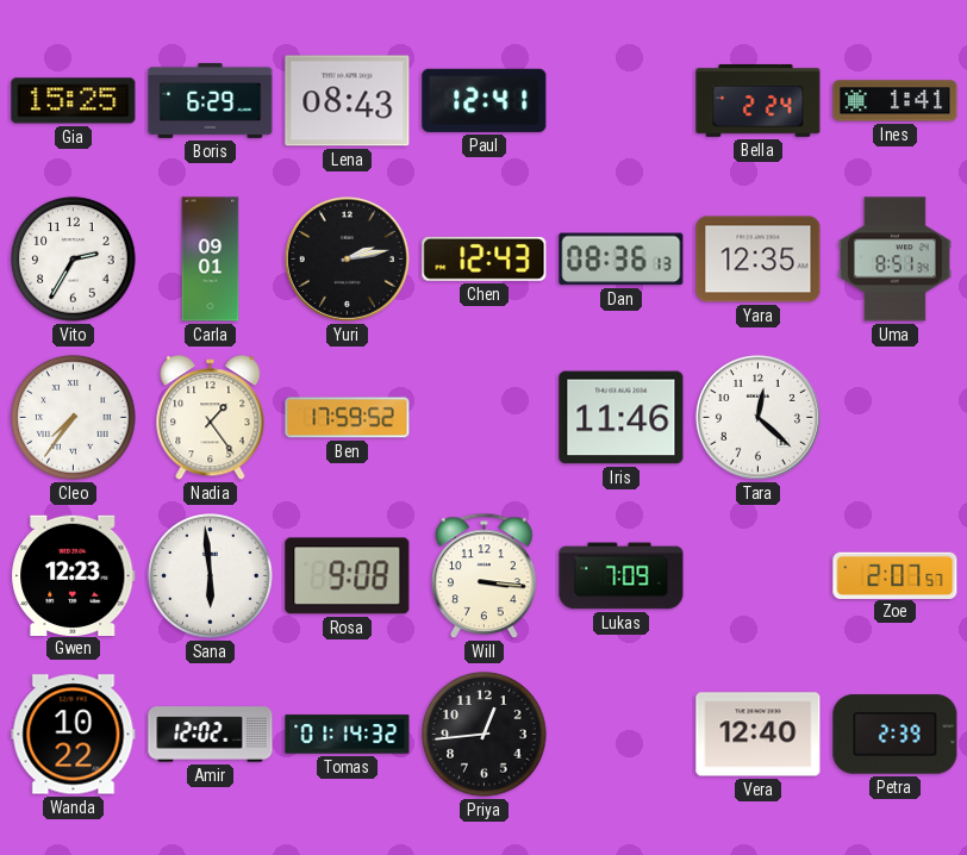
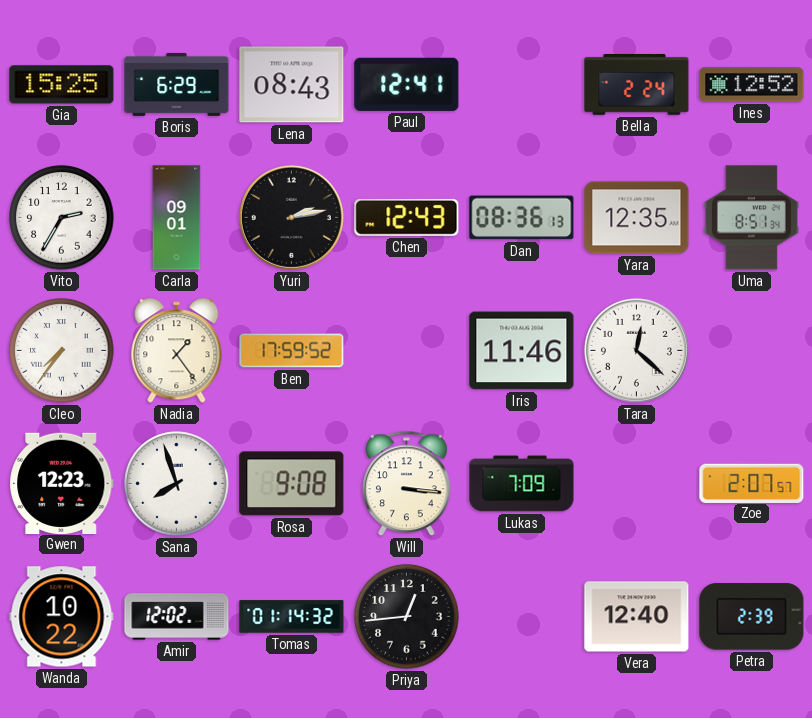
Ines: 1:41 -> 12:52
Sana: 5:59 -> 7:57
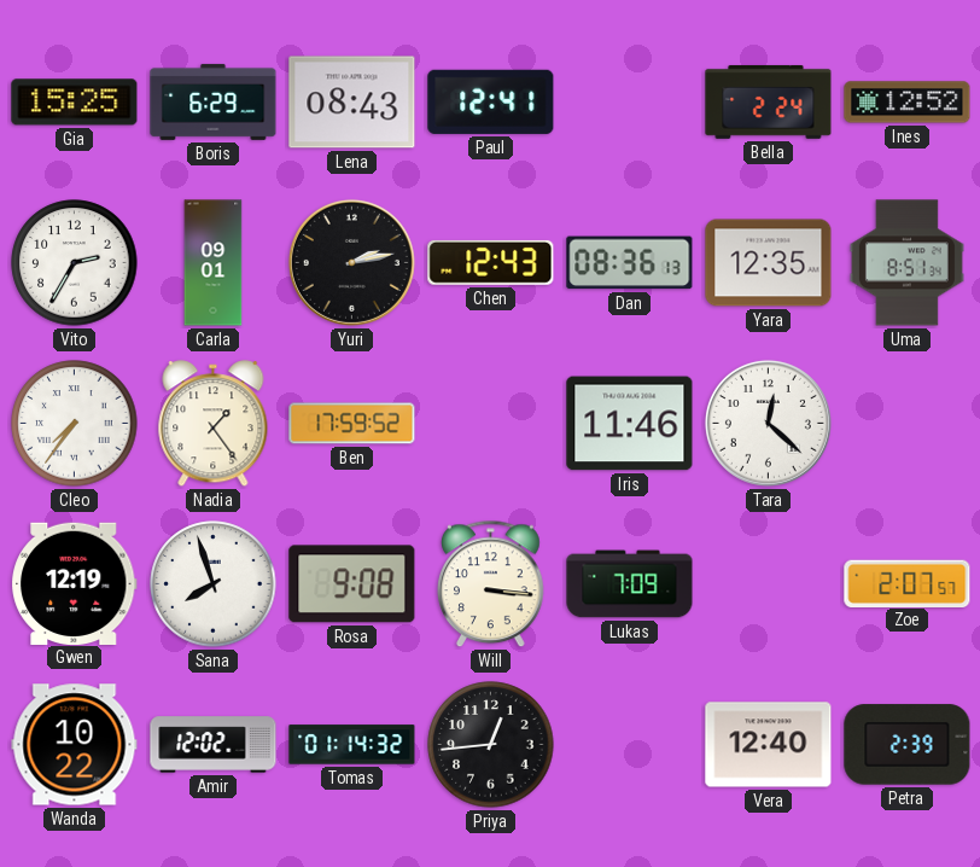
Gwen: 12:23 -> 12:19
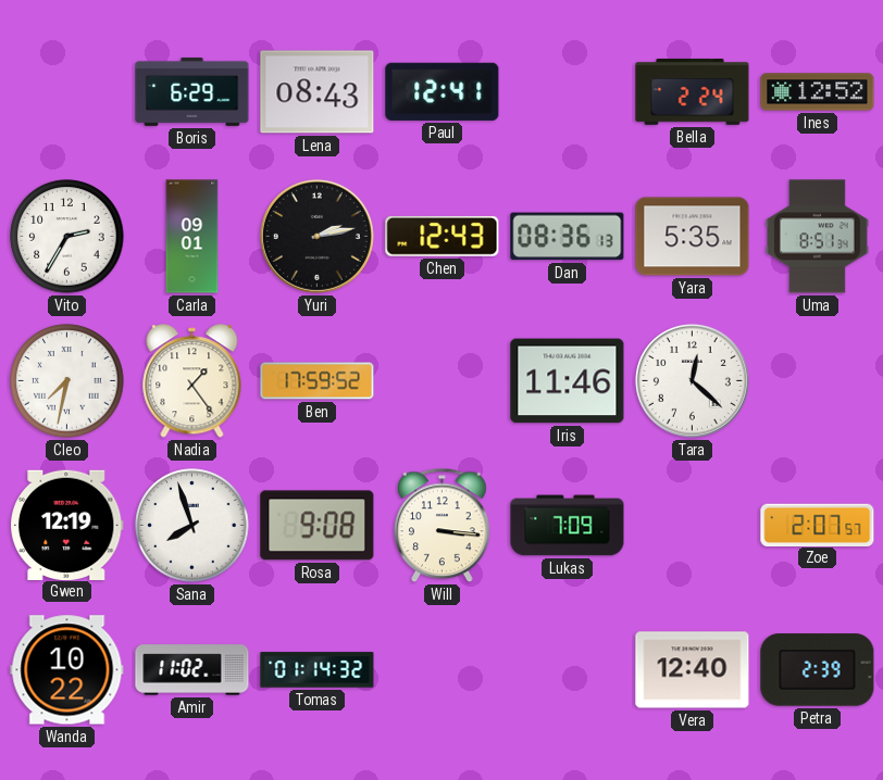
Gia: 15:25 -> none
Yara: 12:35 -> 5:35
Cleo: 7:36 -> 7:32
Amir: 12:02 -> 11:02
Priya: 12:44 -> none
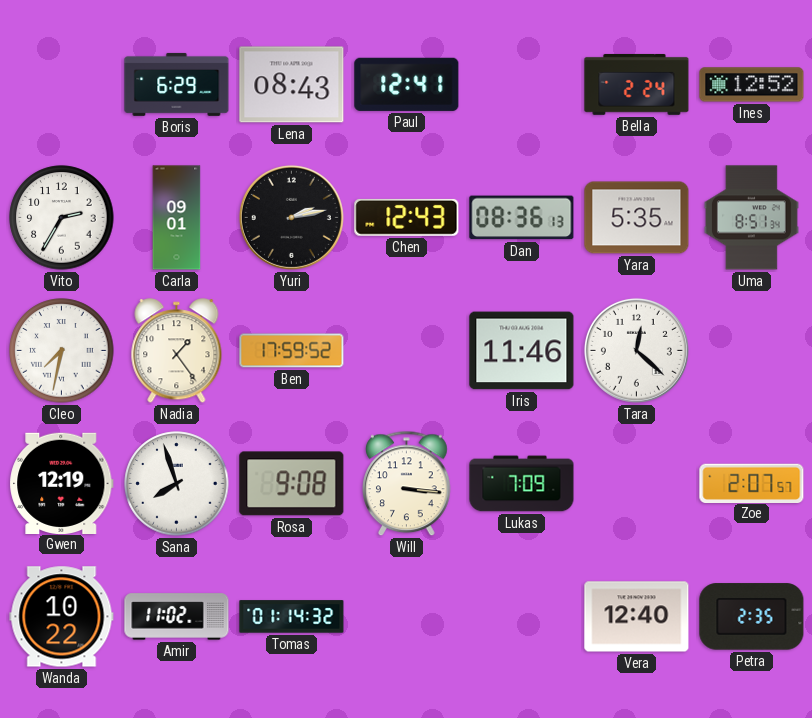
Petra: 2:39 -> 2:35
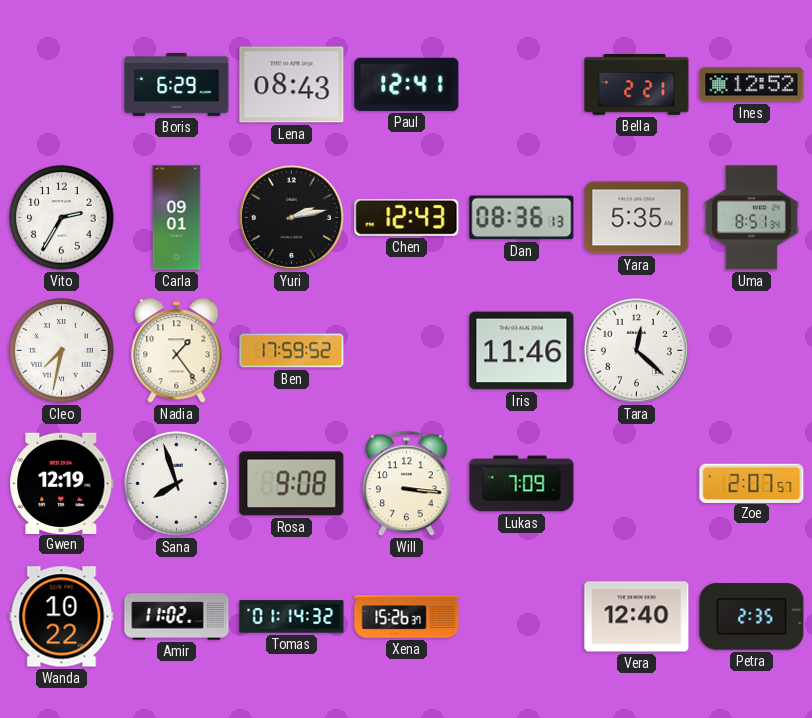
Bella: 2:24 -> 2:21
Xena: none -> 15:26
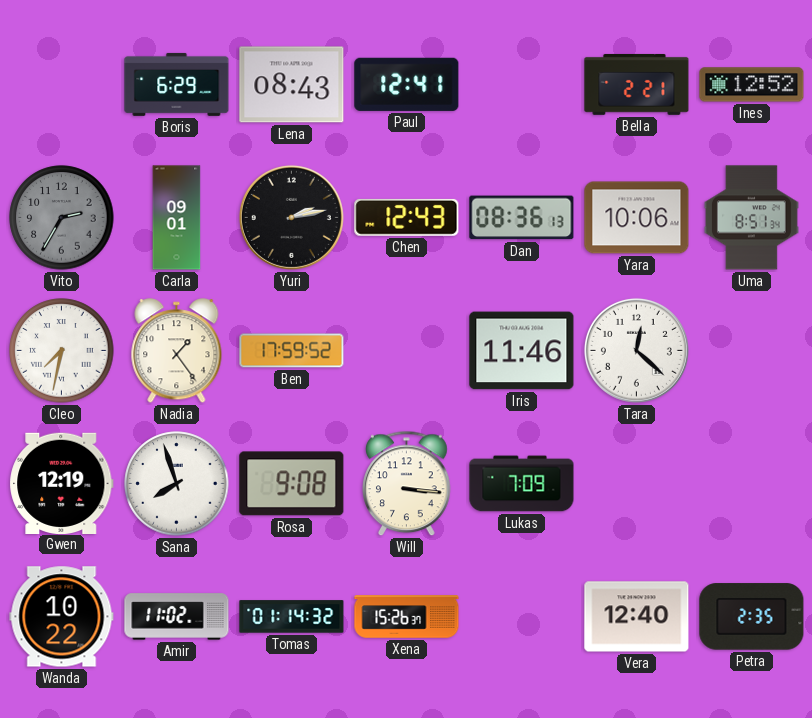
Vito dial: white -> grey
Yara: 5:35 -> 10:06
Zoe: 2:07 -> none
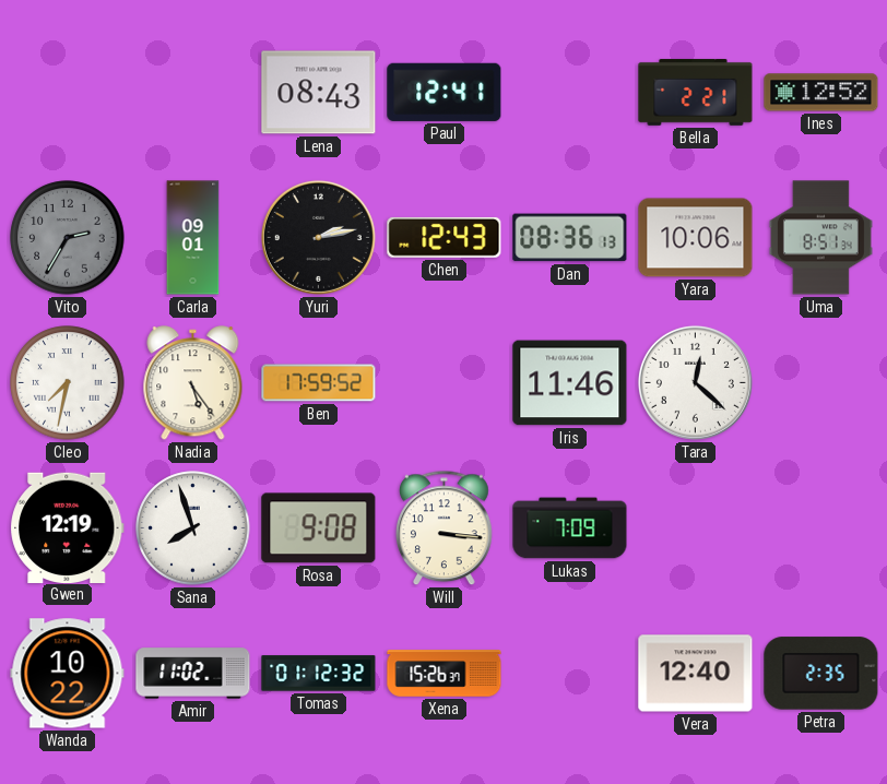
Boris: 6:29 -> none
Nadia: 1:24 -> 5:24
Tomas: 01:14 -> 01:12
